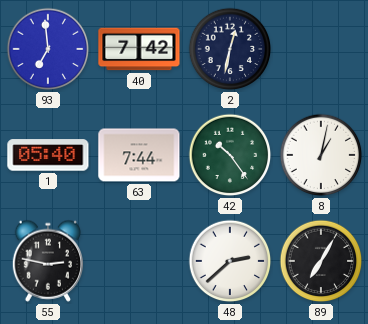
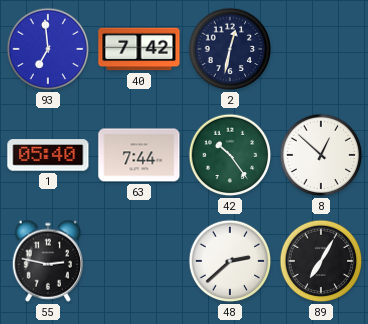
8: 1:02 -> 12:52
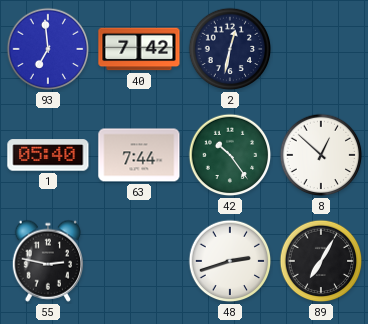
48: 2:38 -> 2:42
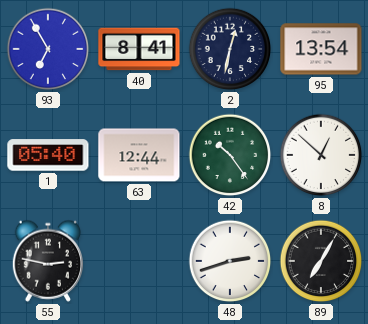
93: 6:59 -> 6:55
40: 7:42 -> 8:41
95: none -> 13:54
63: 7:44 -> 12:44
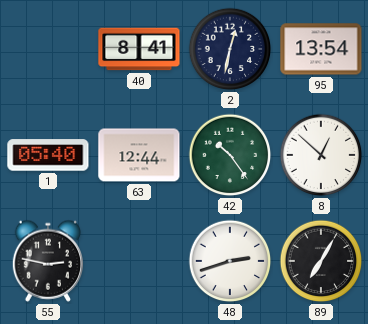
93: 6:55 -> none
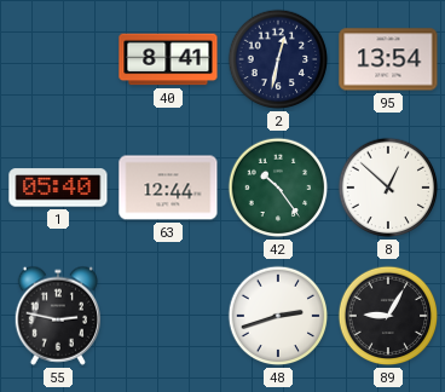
89: 7:05 -> 9:05
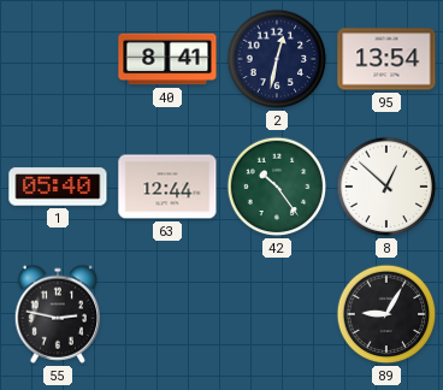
48: 2:42 -> none
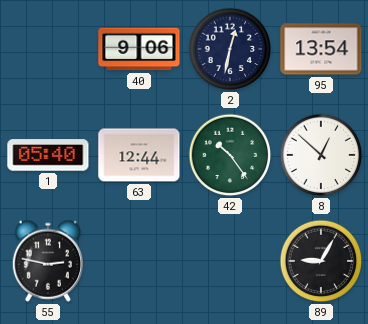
40: 8:41 -> 9:06
